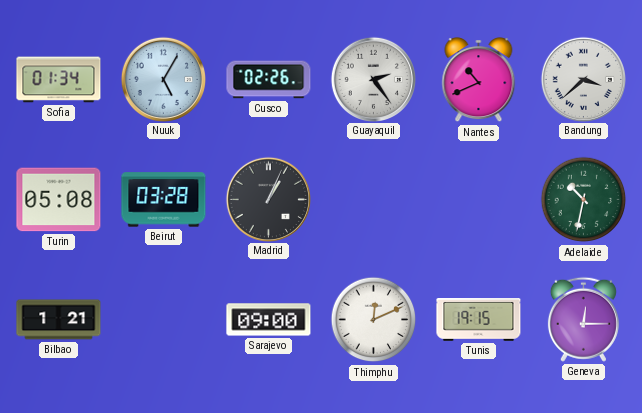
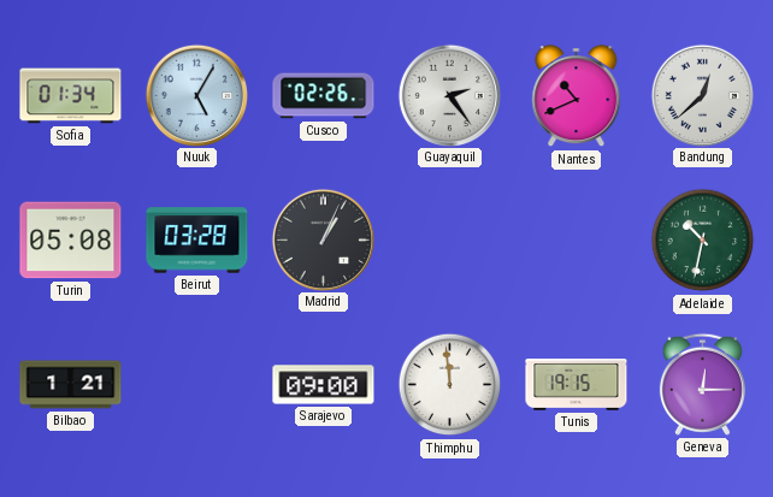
Bandung: 3:38 -> 12:38
Thimphu: 12:11 -> 11:59
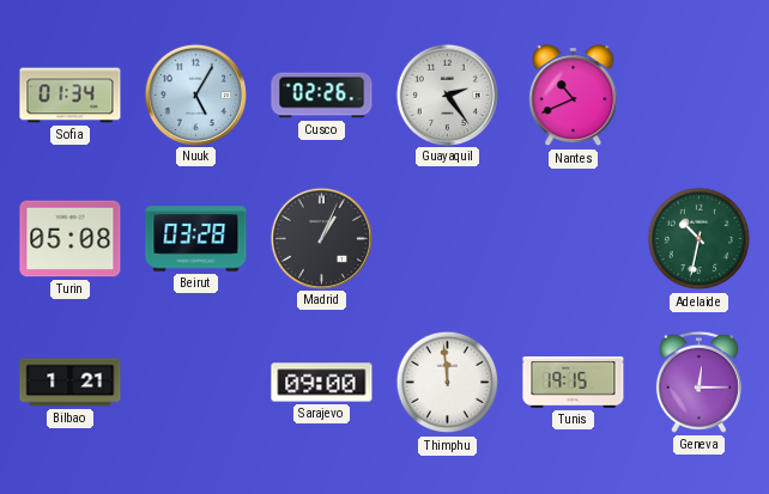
Bandung: 12:38 -> none
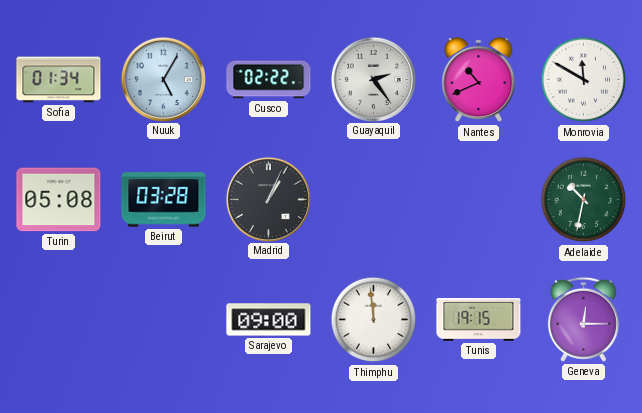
Cusco: 02:26 -> 02:22
Monrovia: none -> 11:50
Bilbao: 1:21 -> none
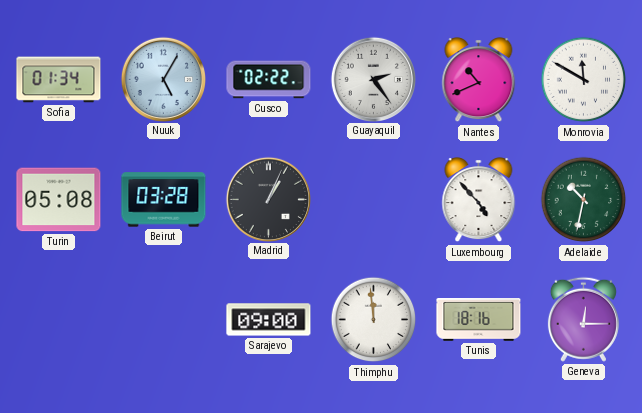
Luxembourg: none -> 4:53
Tunis: 19:15 -> 18:16
